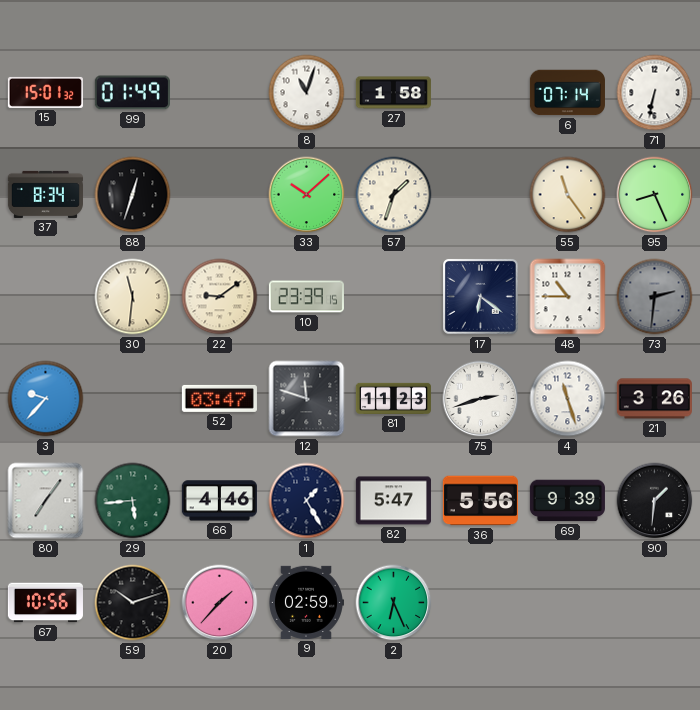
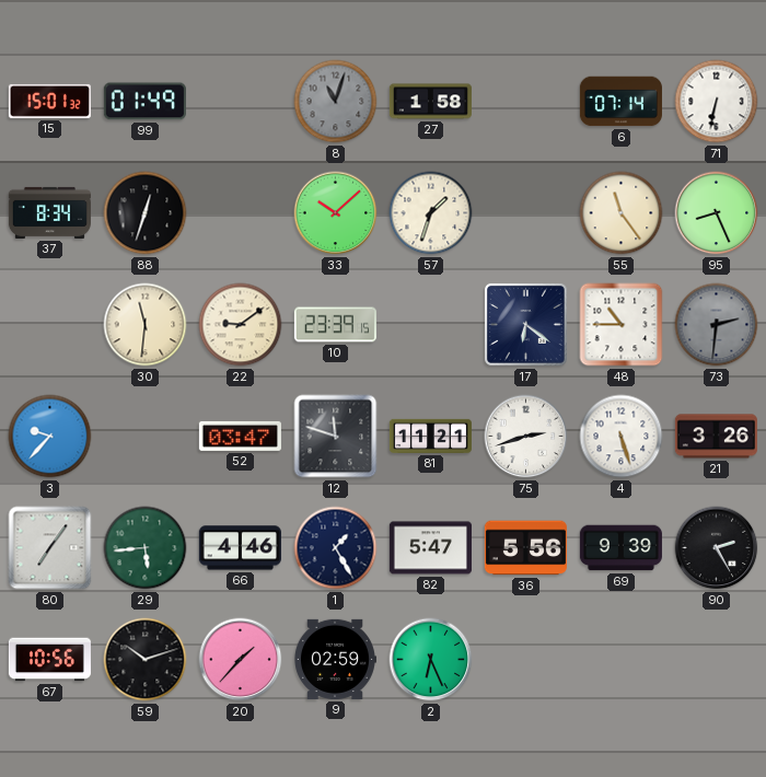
8 dial: white -> grey
81: 11:23 -> 11:21
4: 11:27 -> 5:27
90: 1:31 -> 2:25
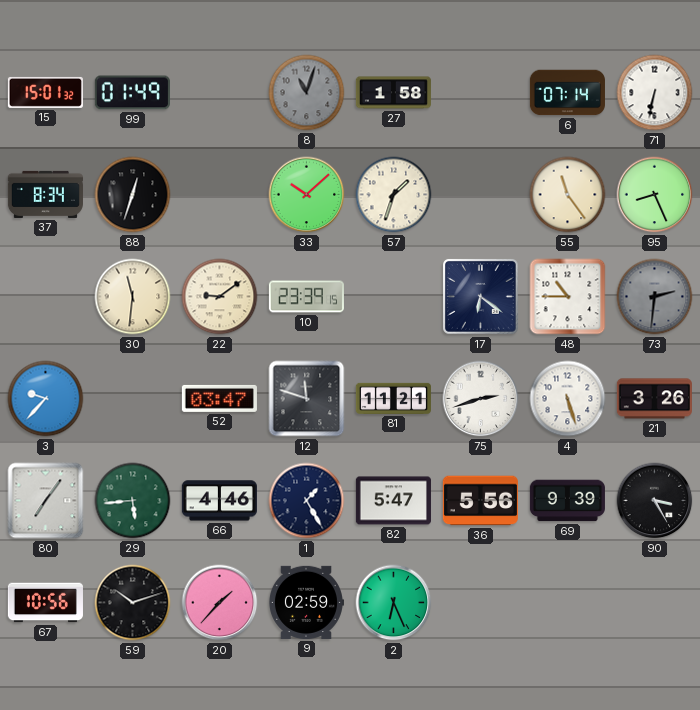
90: 2:25 -> 3:25
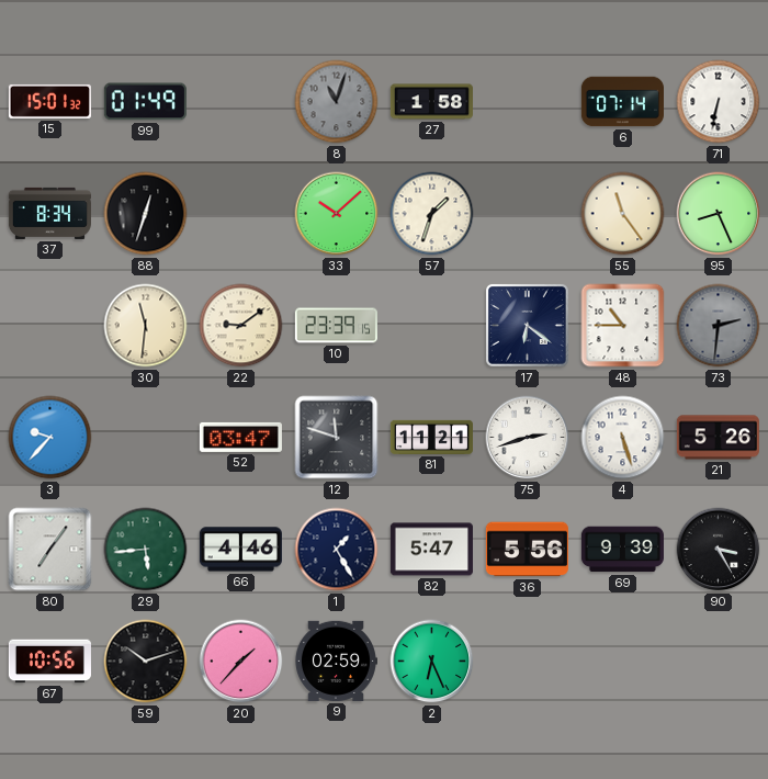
21: 3:26 -> 5:26
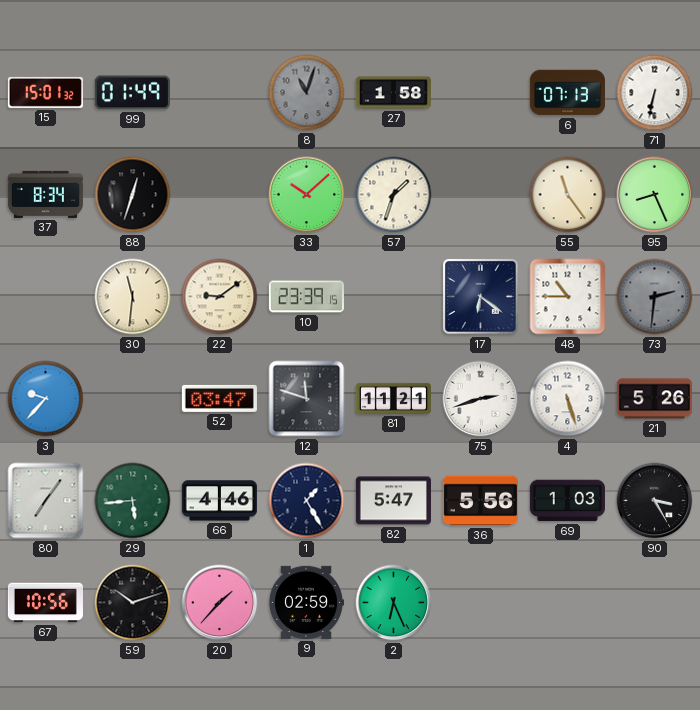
6: 07:14 -> 07:13
69: 9:39 -> 1:03
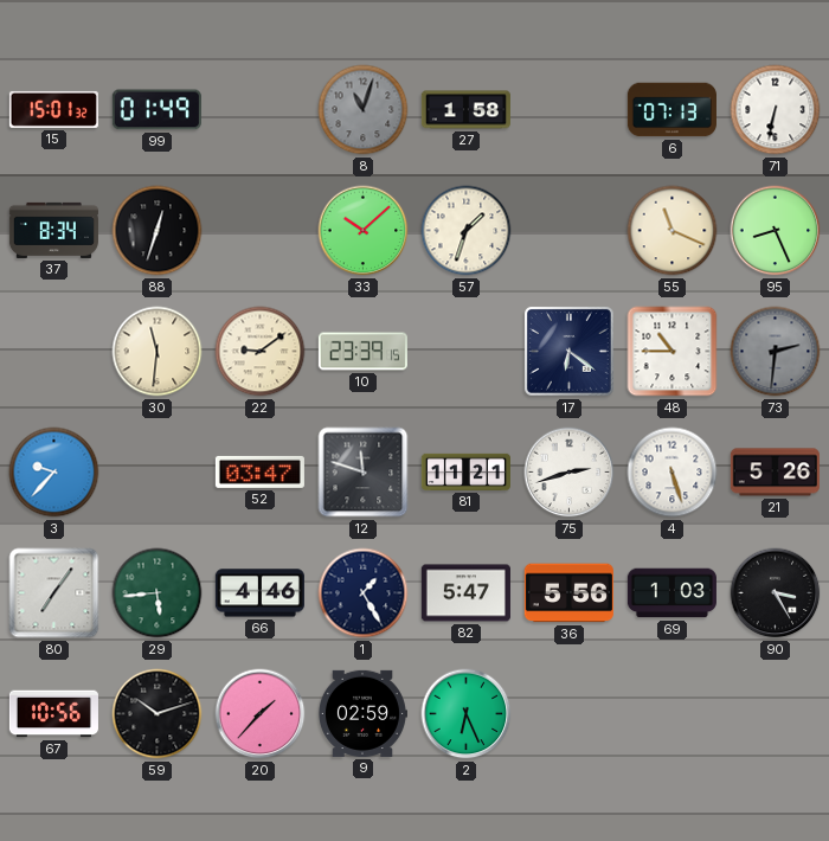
55: 11:24 -> 11:19
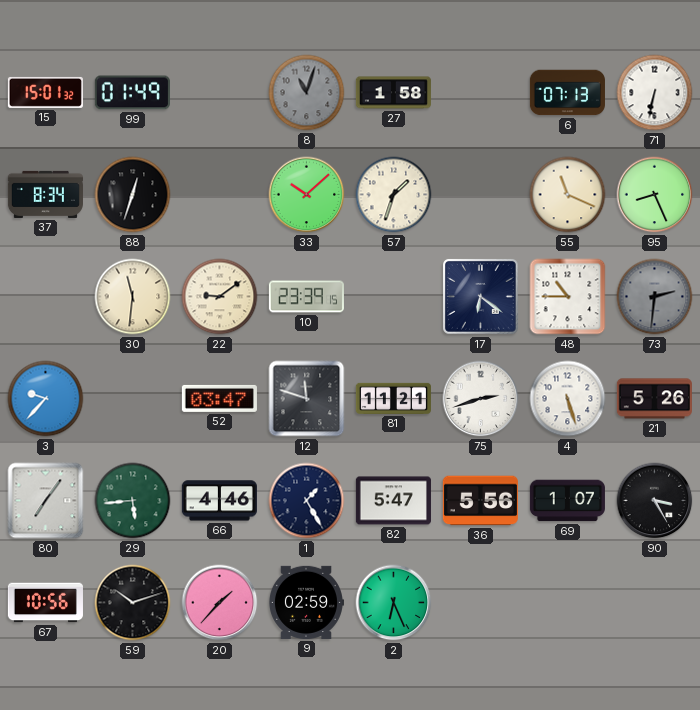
69: 1:03 -> 1:07
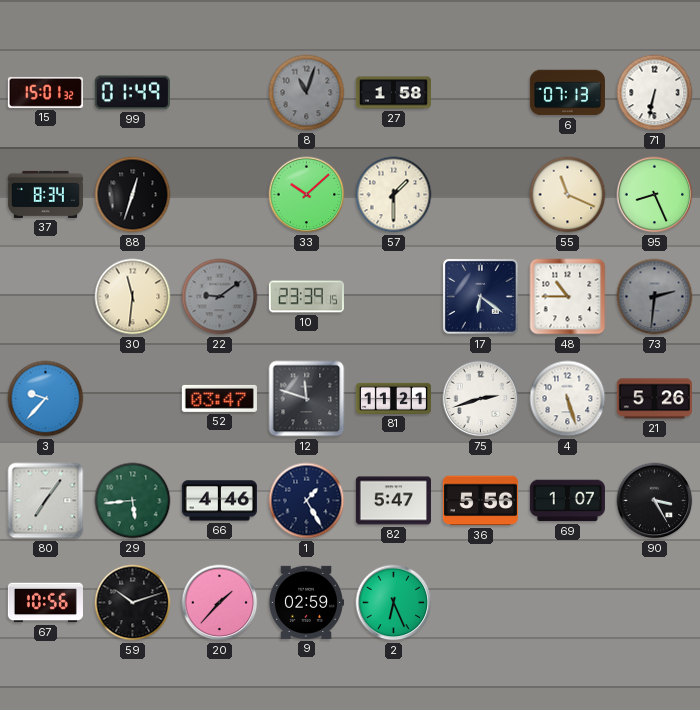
57: 1:33 -> 1:30
22 dial: cream -> grey
